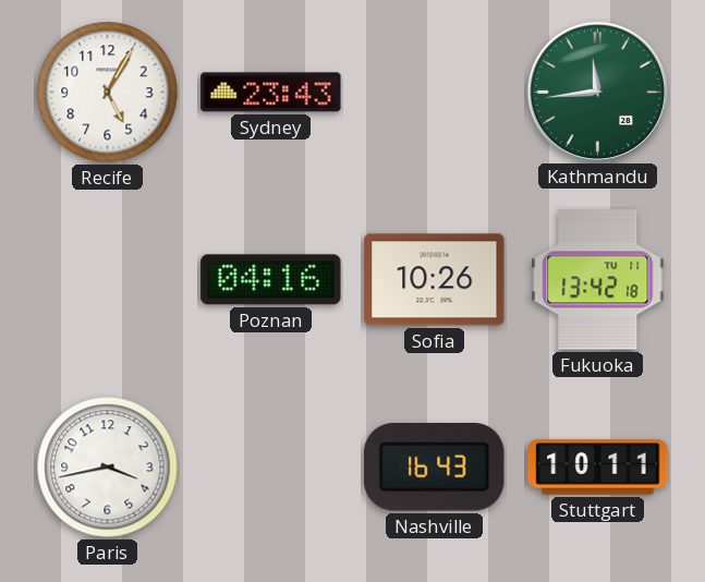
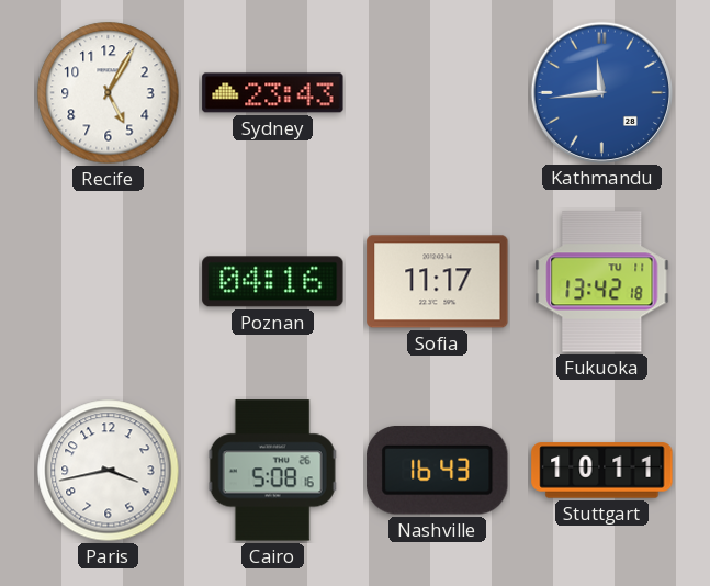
Kathmandu dial: green -> blue
Sofia: 10:26 -> 11:17
Cairo: none -> 5:08
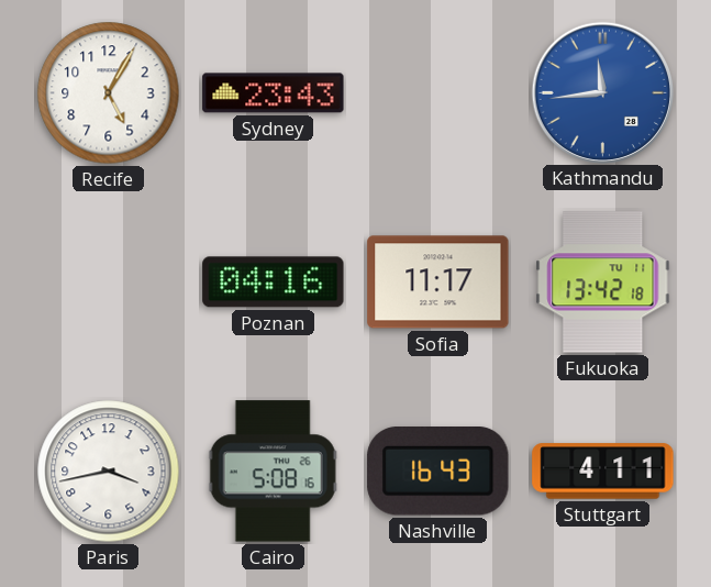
Stuttgart: 10:11 -> 4:11
